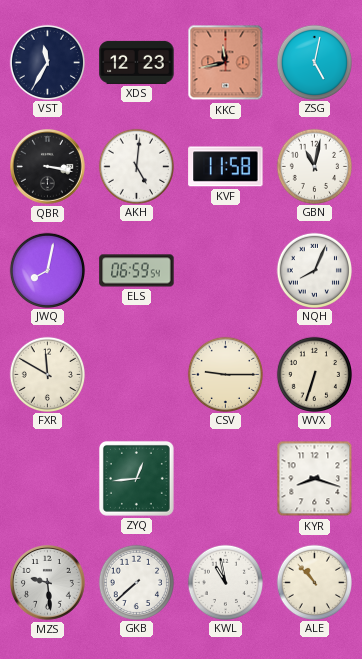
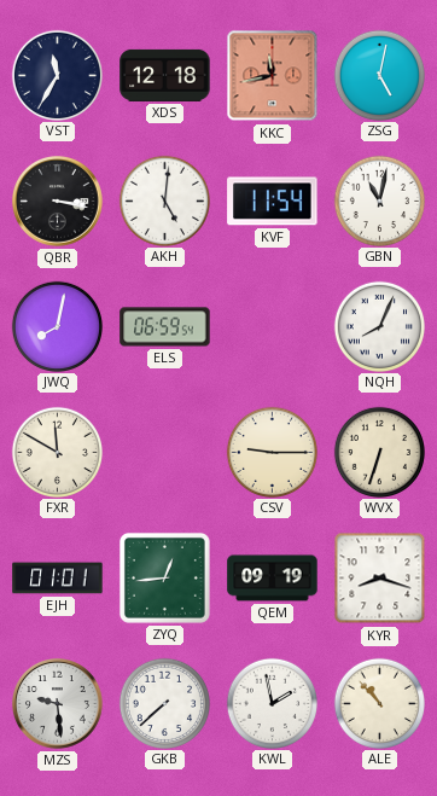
XDS: 12:23 -> 12:18
KVF: 11:58 -> 11:54
EJH: none -> 01:01
QEM: none -> 09:19
KWL: 10:58 -> 1:58
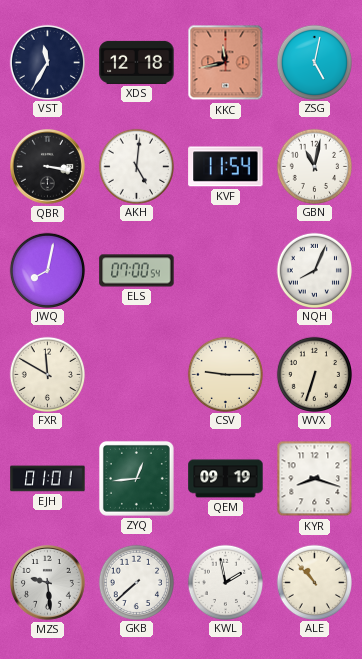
ELS: 06:59 -> 07:00
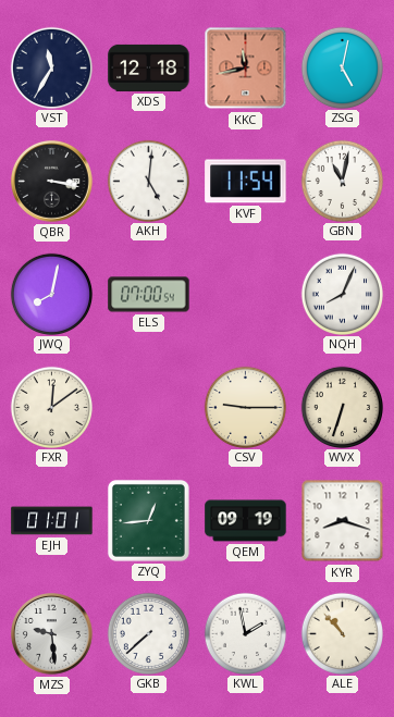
FXR: 11:50 -> 12:09
